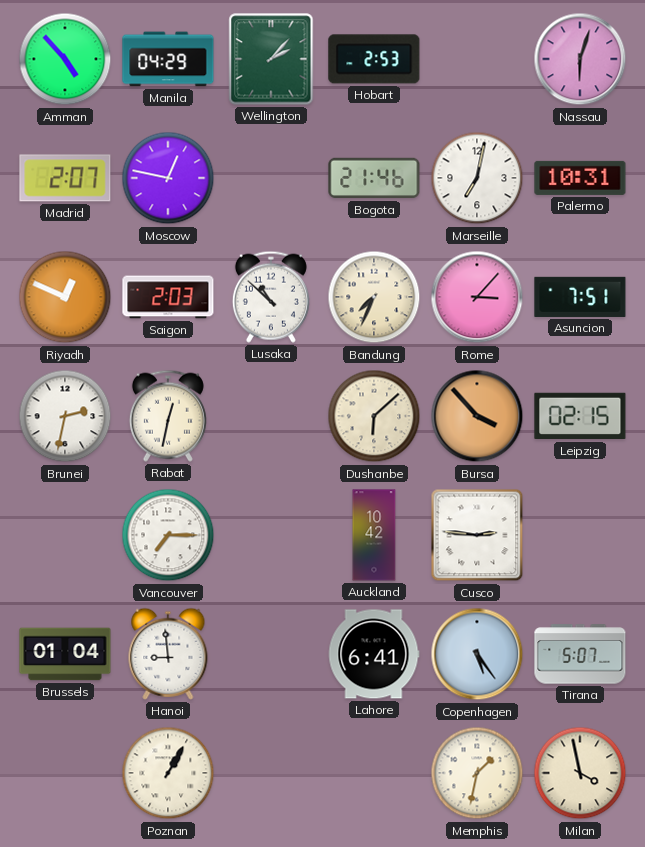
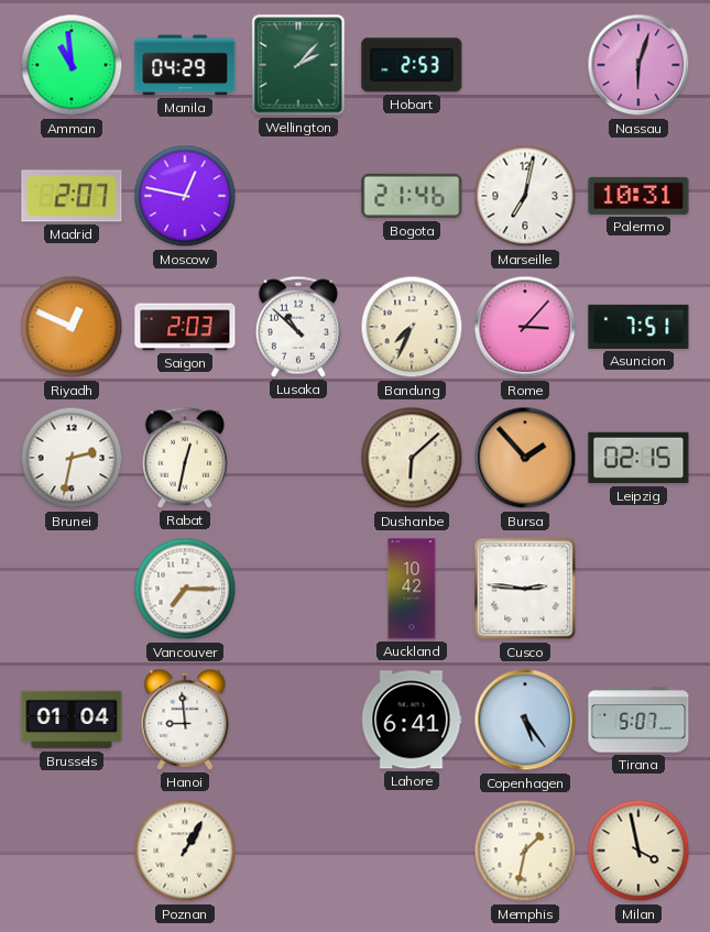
Amman: 4:53 -> 10:59
Bursa: 3:53 -> 1:53
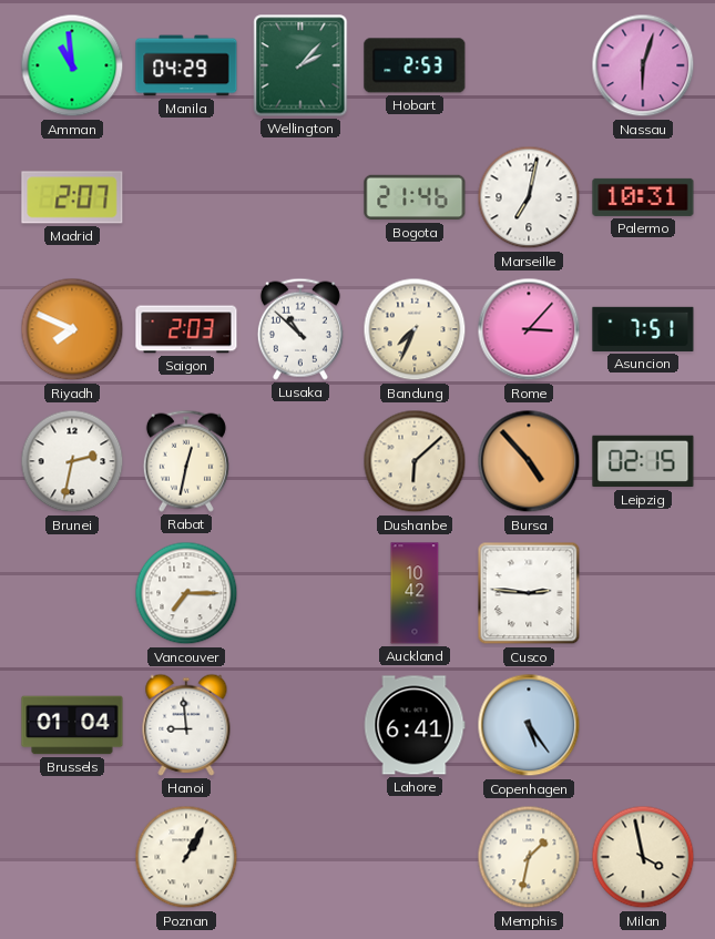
Moscow: 12:47 -> none
Riyadh: 12:49 -> 7:49
Bursa: 1:53 -> 4:53
Tirana: 5:07 -> none
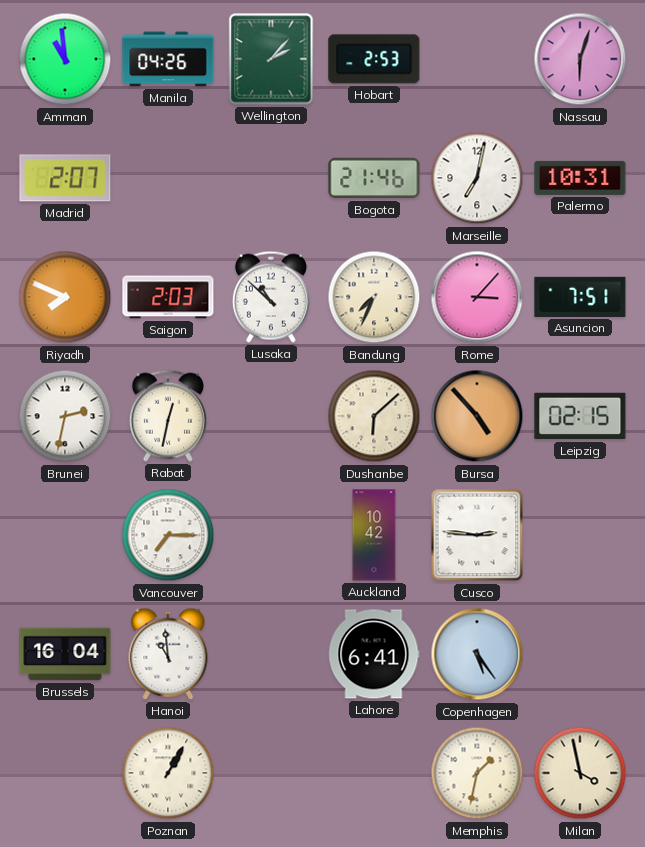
Manila: 04:29 -> 04:26
Brussels: 01:04 -> 16:04
Hanoi: 8:59 -> 10:59
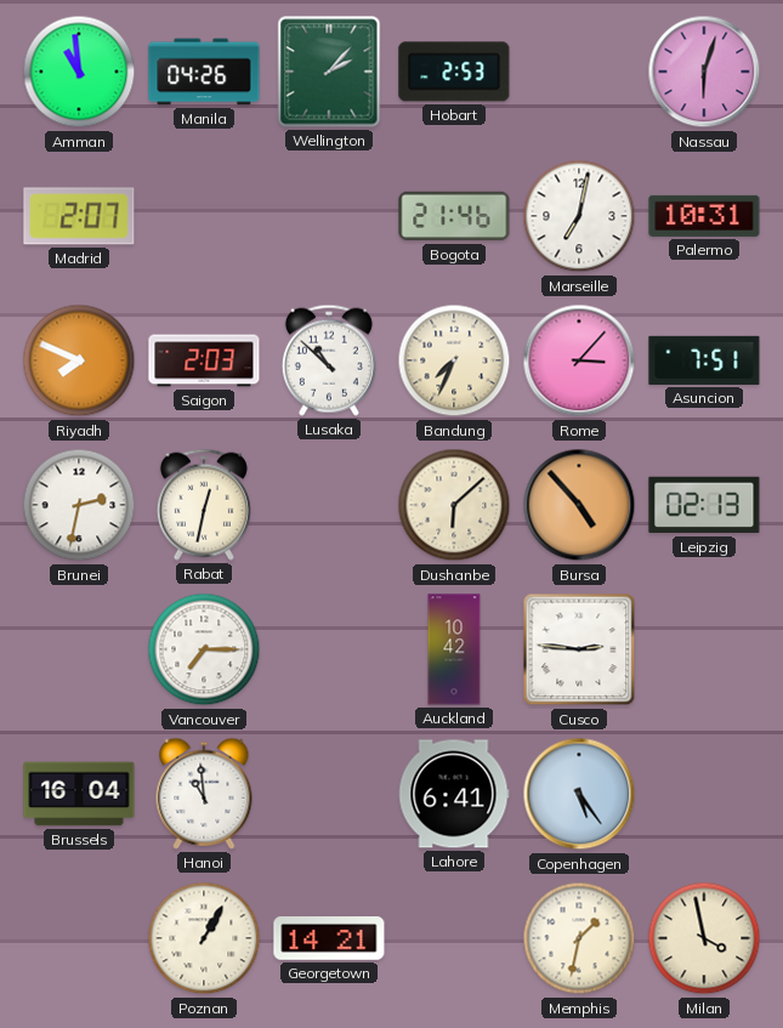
Leipzig: 02:15 -> 02:13
Georgetown: none -> 14:21
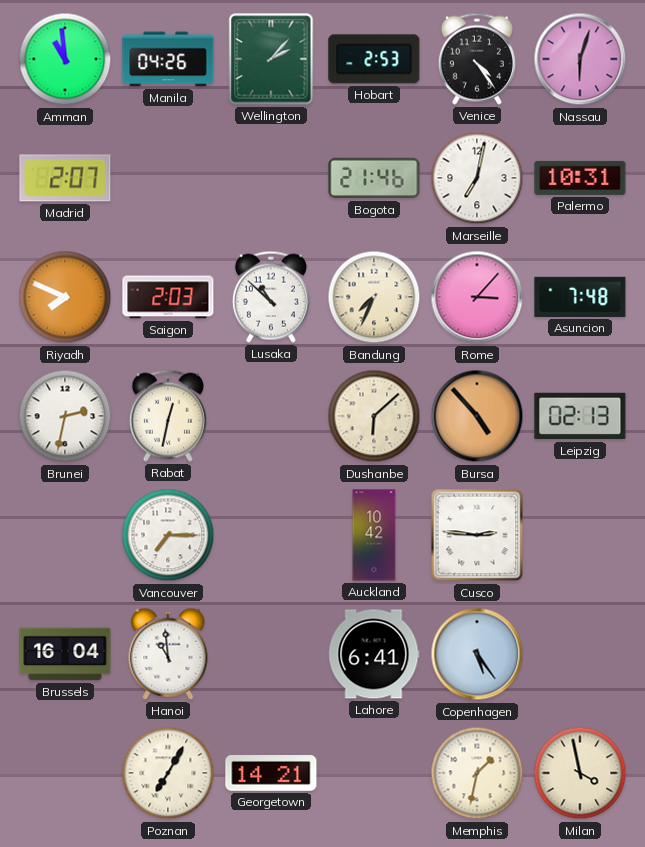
Venice: none -> 4:24
Asuncion: 7:51 -> 7:48
Poznan: 1:05 -> 7:05
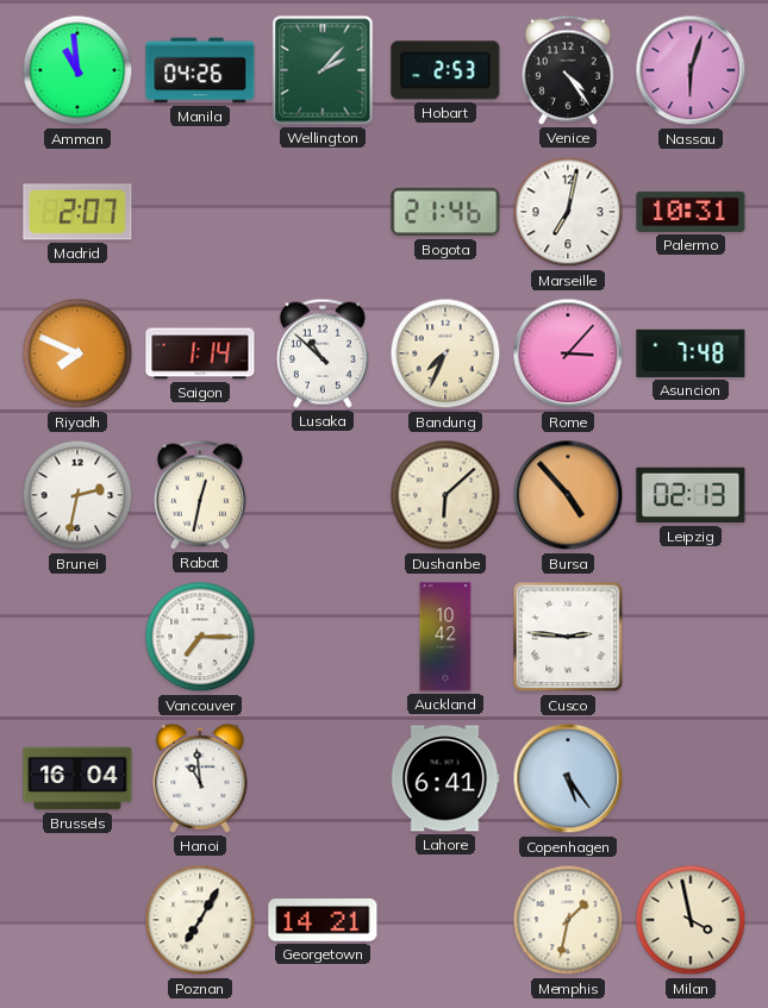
Saigon: 2:03 -> 1:14
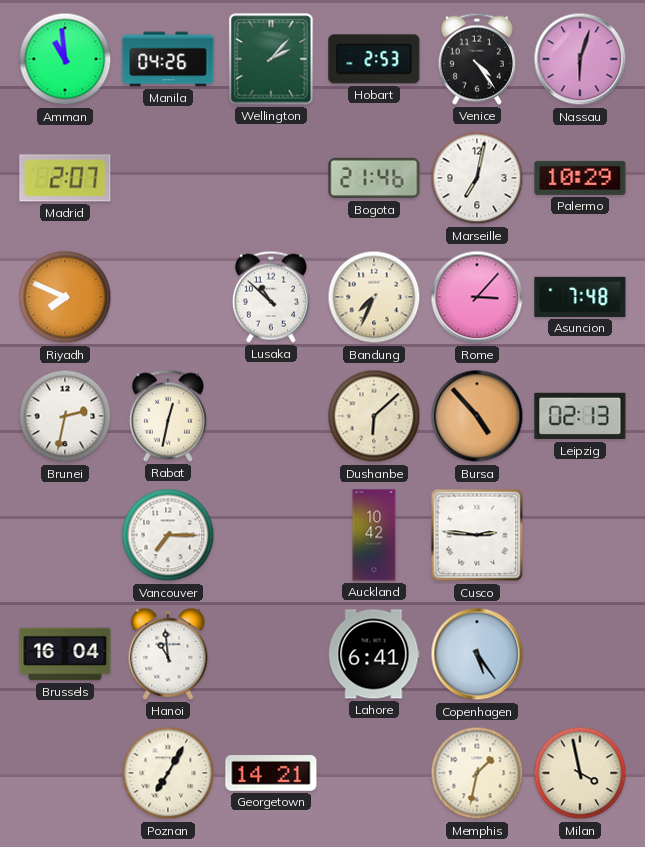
Palermo: 10:31 -> 10:29
Saigon: 1:14 -> none
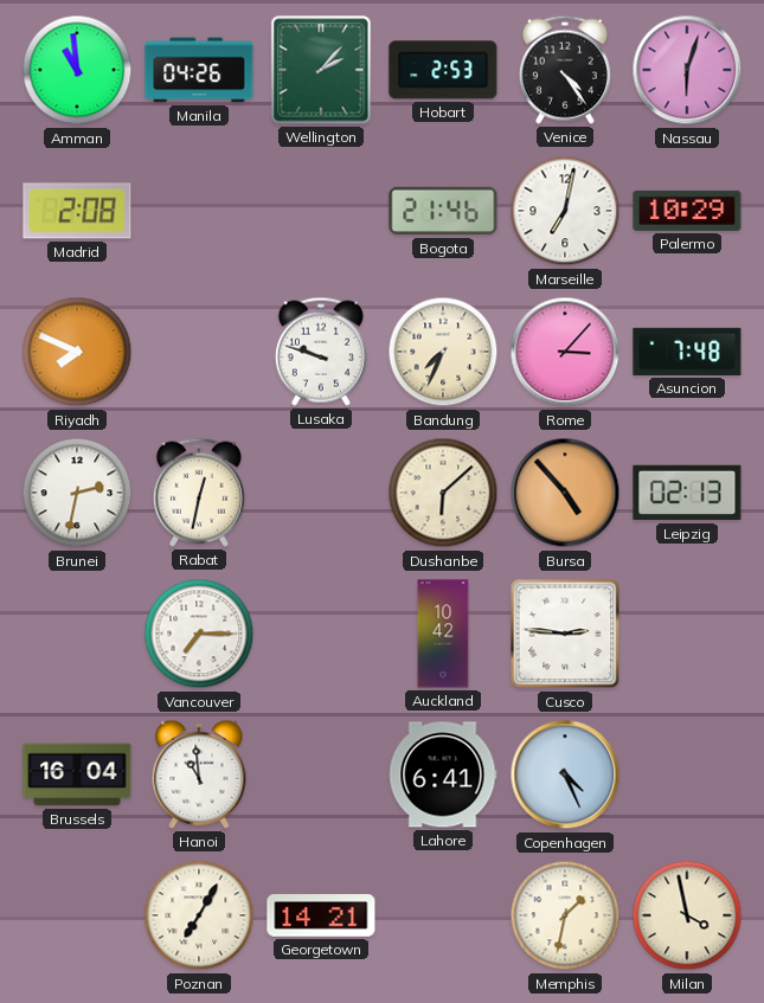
Madrid: 2:07 -> 2:08
Lusaka: 10:52 -> 9:48
Copenhagen: 5:24 -> 4:26
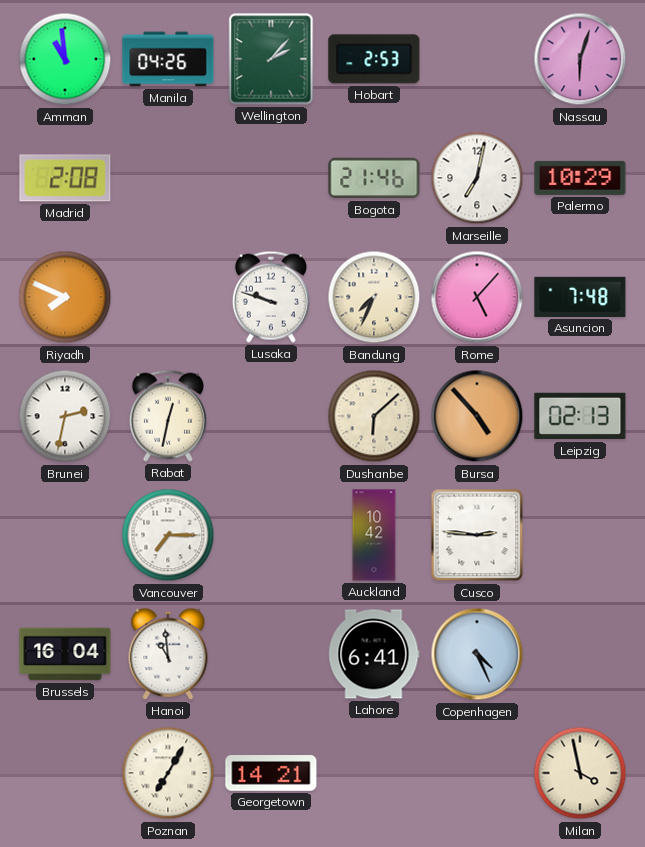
Venice: 4:24 -> none
Rome: 3:07 -> 5:07
Memphis: 1:32 -> none
